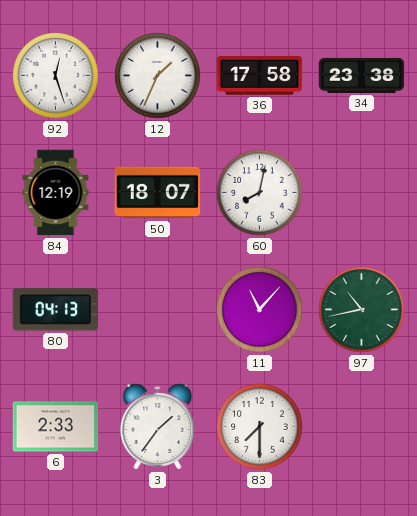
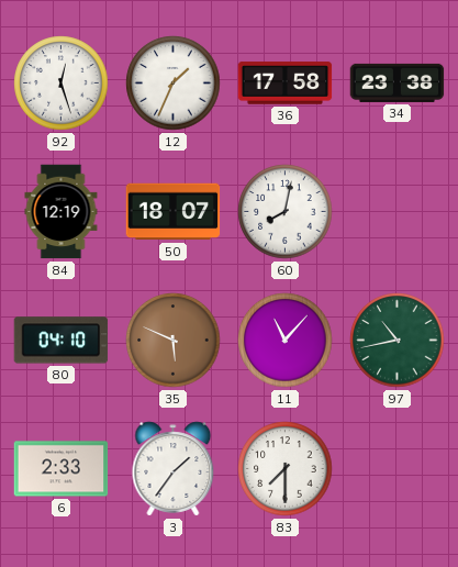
80: 04:13 -> 04:10
35: none -> 5:49
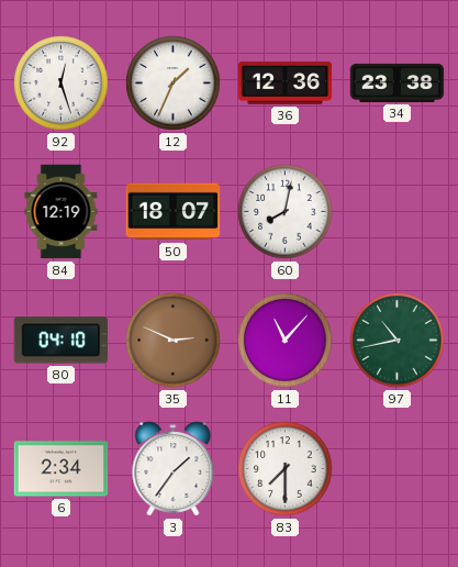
36: 17:58 -> 12:36
35: 5:49 -> 2:49
6: 2:33 -> 2:34
